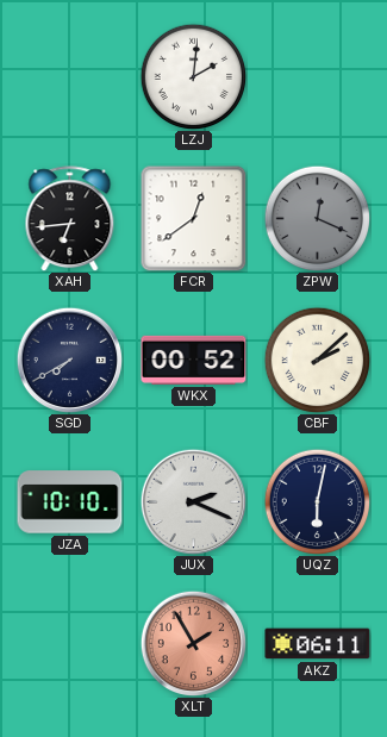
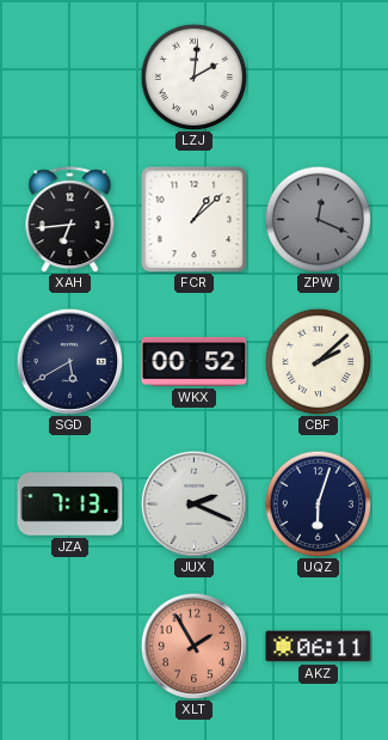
FCR: 12:39 -> 1:08
SGD: 7:40 -> 5:40
JZA: 10:10 -> 7:13
UQZ: 6:02 -> 6:03
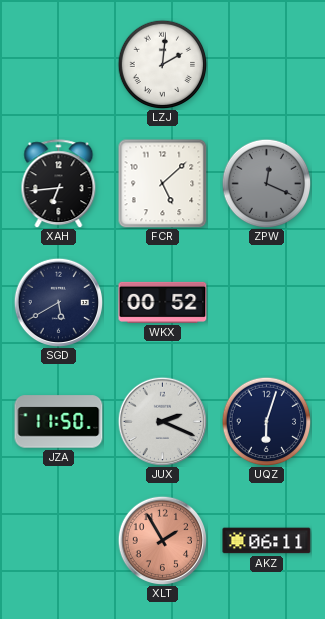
FCR: 1:08 -> 5:08
CBF: 2:08 -> none
JZA: 7:13 -> 11:50
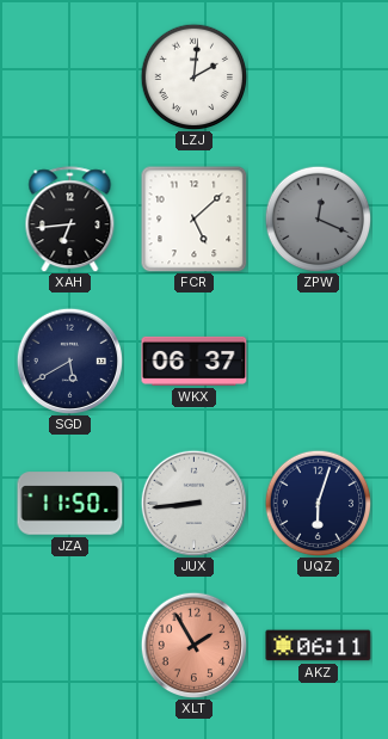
WKX: 00:52 -> 06:37
JUX: 2:19 -> 8:44
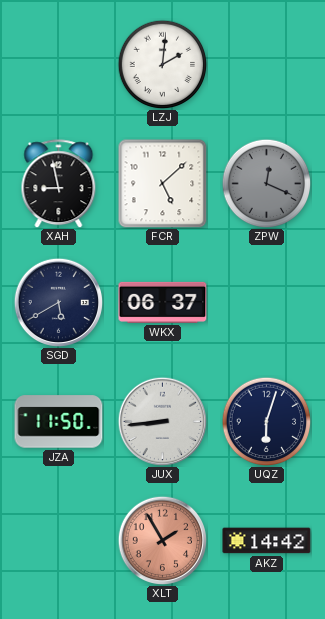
XAH: 6:44 -> 8:58
AKZ: 06:11 -> 14:42
